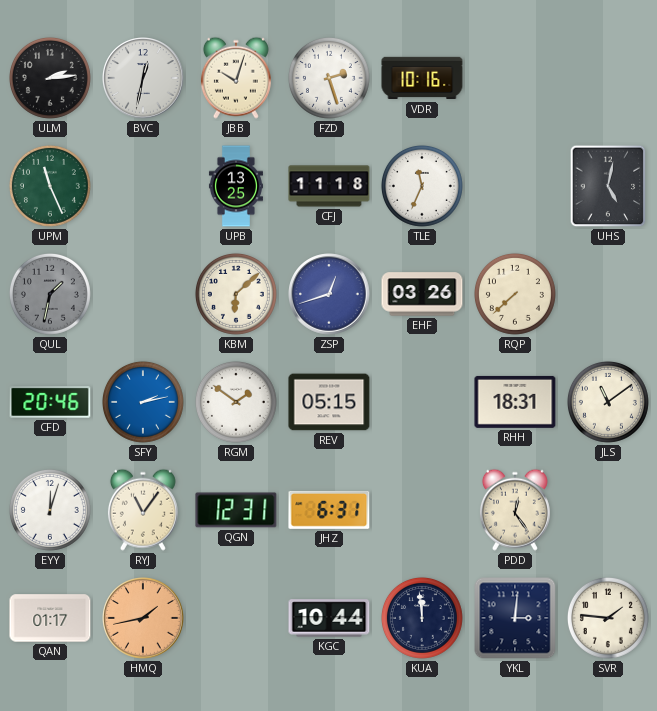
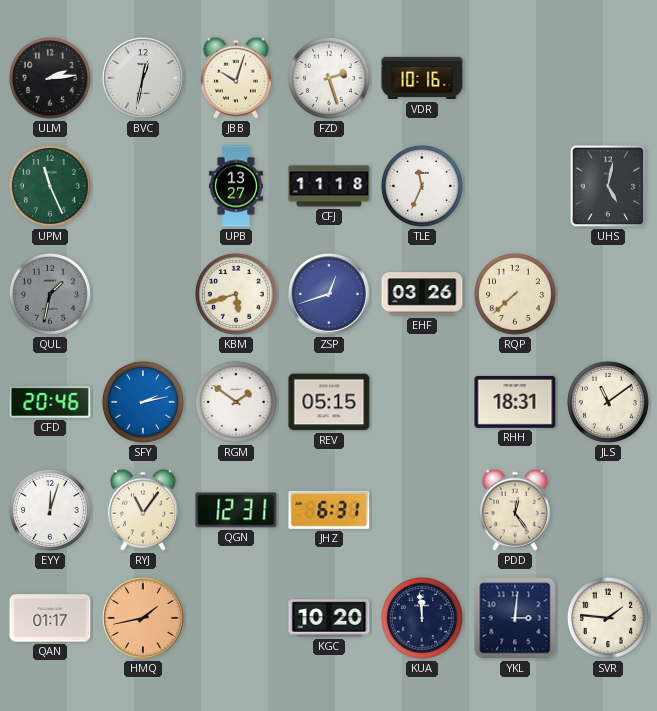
UPB: 13:25 -> 13:27
KBM: 6:08 -> 5:42
KGC: 10:44 -> 10:20
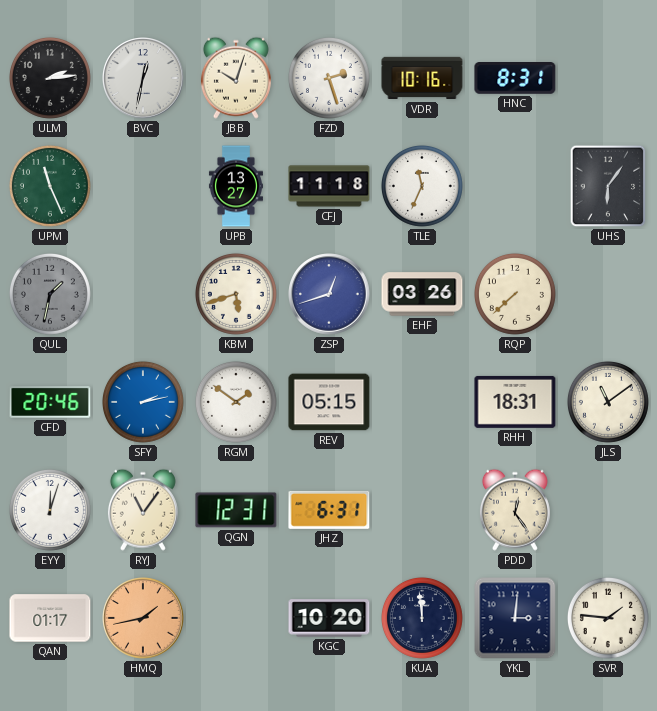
HNC: none -> 8:31
UHS: 5:02 -> 6:06
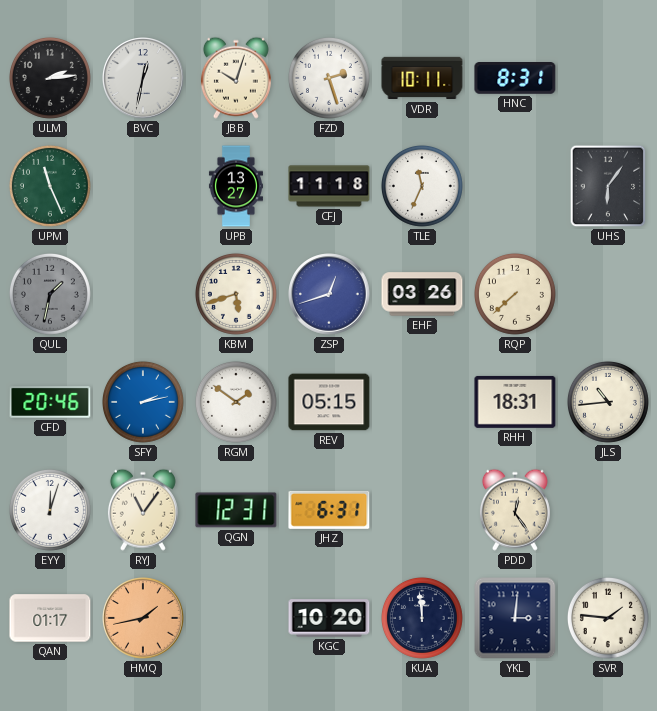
VDR: 10:16 -> 10:11
JLS: 11:09 -> 10:44
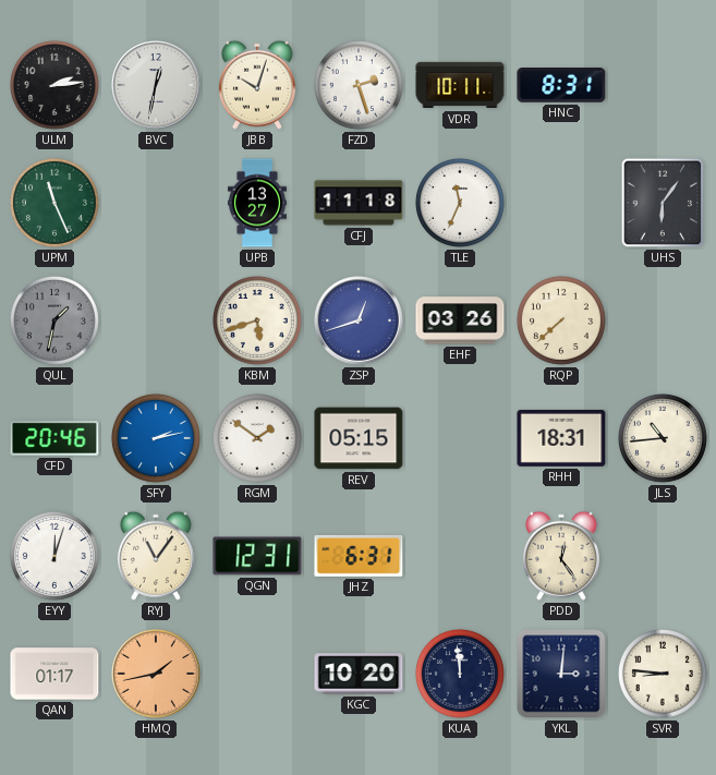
SVR: 1:46 -> 8:46
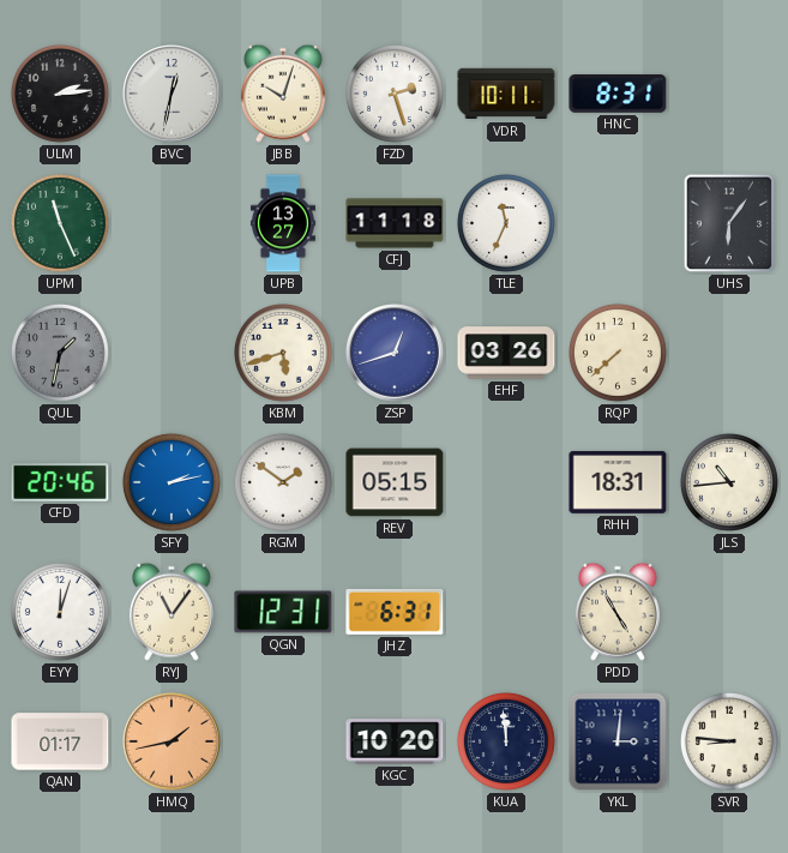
PDD: 12:24 -> 4:55
